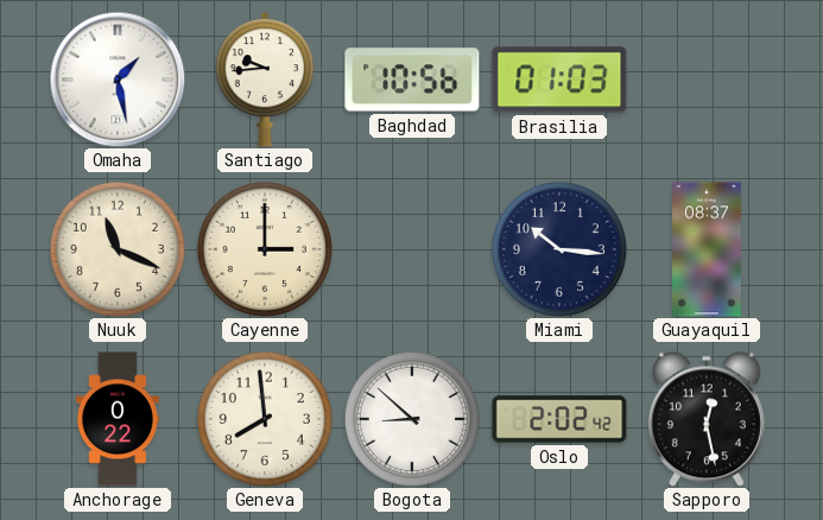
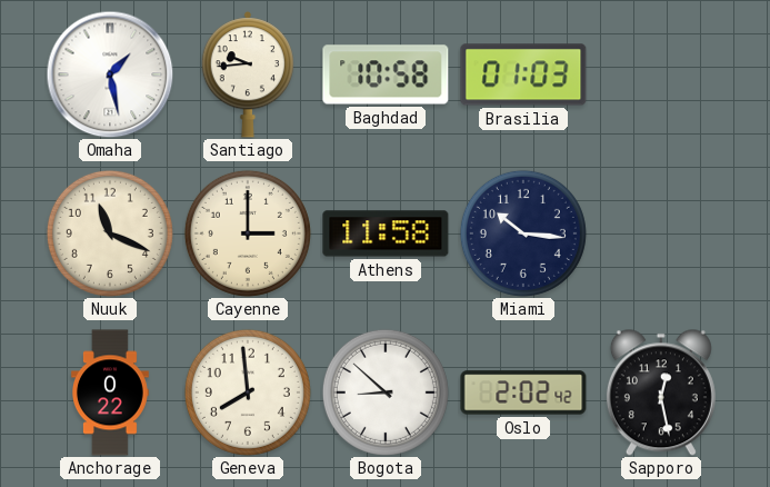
Baghdad: 10:56 -> 10:58
Athens: none -> 11:58
Guayaquil: 08:37 -> none
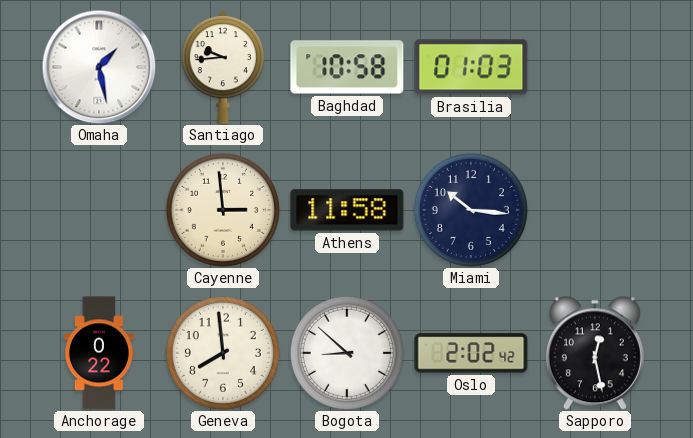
Nuuk: 11:19 -> none
Cayenne: 3:00 -> 2:59
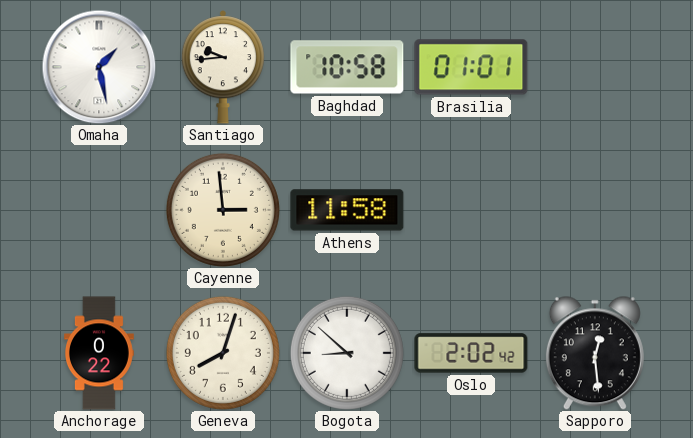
Brasilia: 01:03 -> 01:01
Miami: 10:16 -> none
Geneva: 7:59 -> 8:03
Sapporo: 12:28 -> 12:29
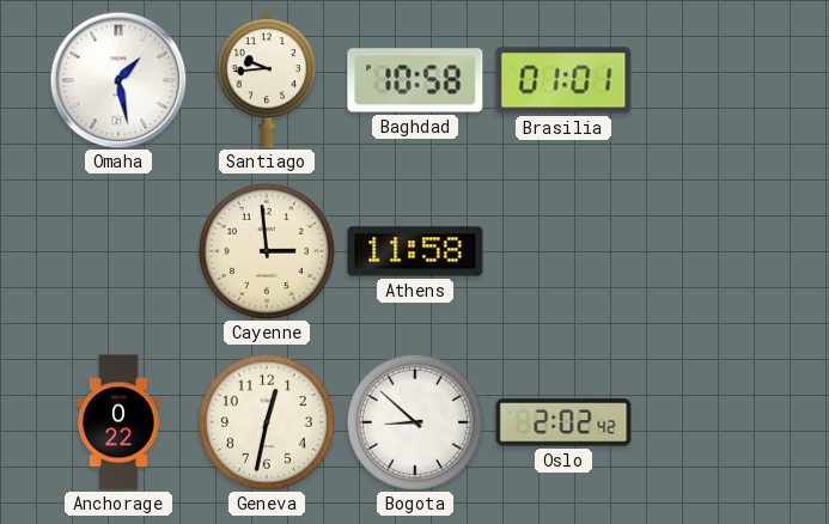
Geneva: 8:03 -> 12:32
Sapporo: 12:29 -> none
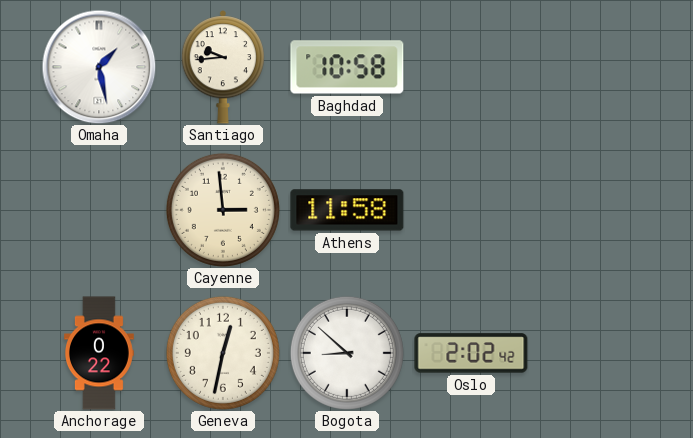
Brasilia: 01:01 -> none
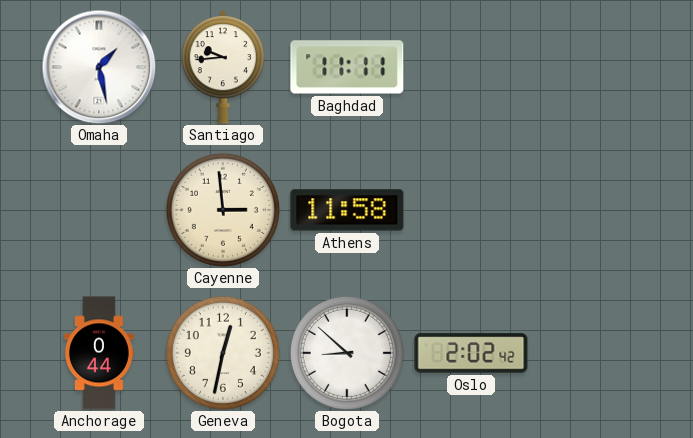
Baghdad: 10:58 -> 11:11
Anchorage: 0:22 -> 0:44
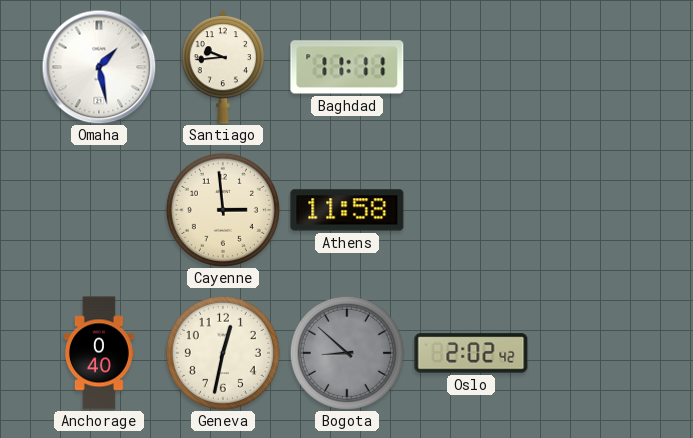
Anchorage: 0:44 -> 0:40
Bogota dial: white -> grey
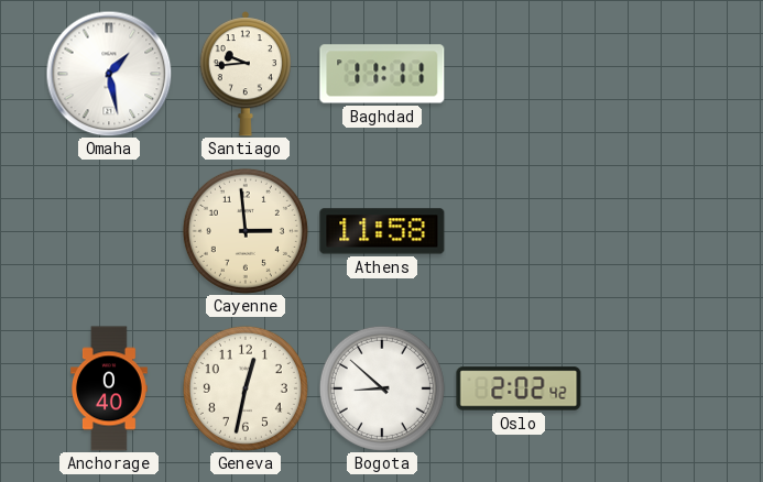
Bogota dial: grey -> white
